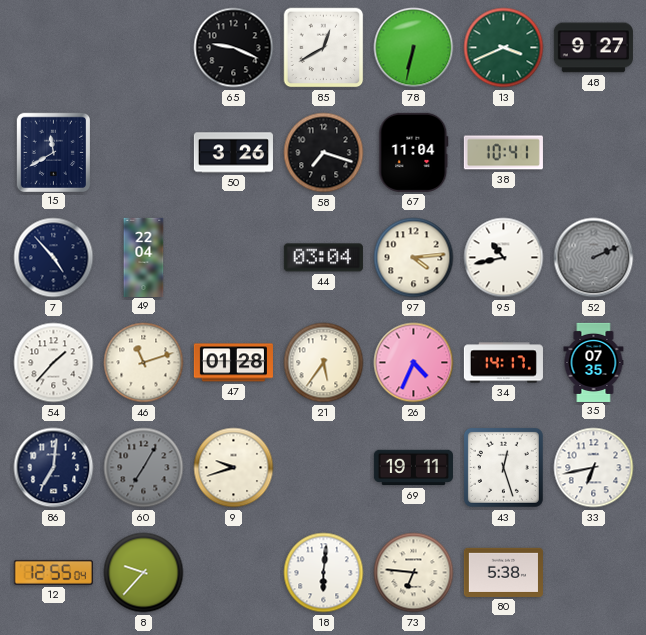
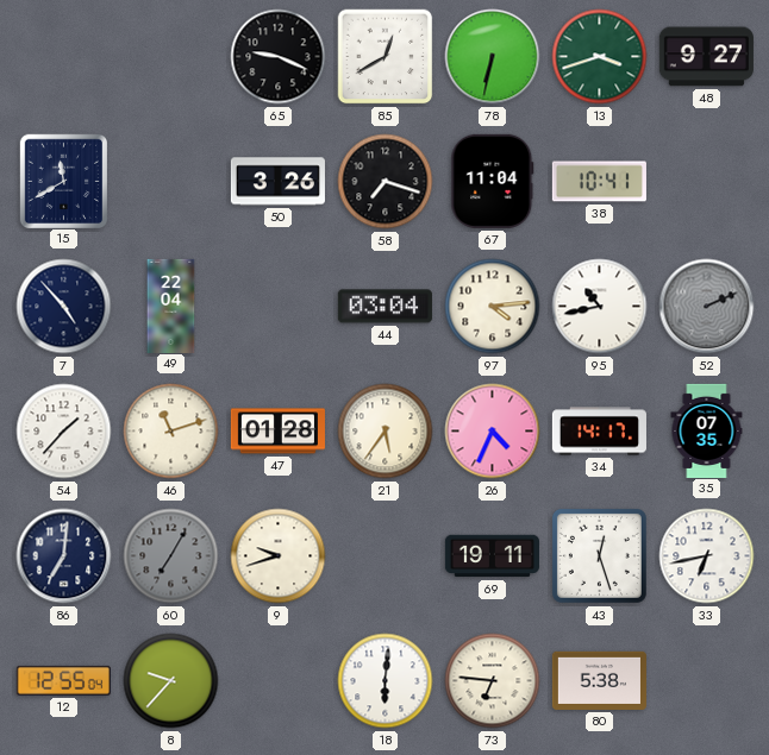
13: 3:41 -> 3:42
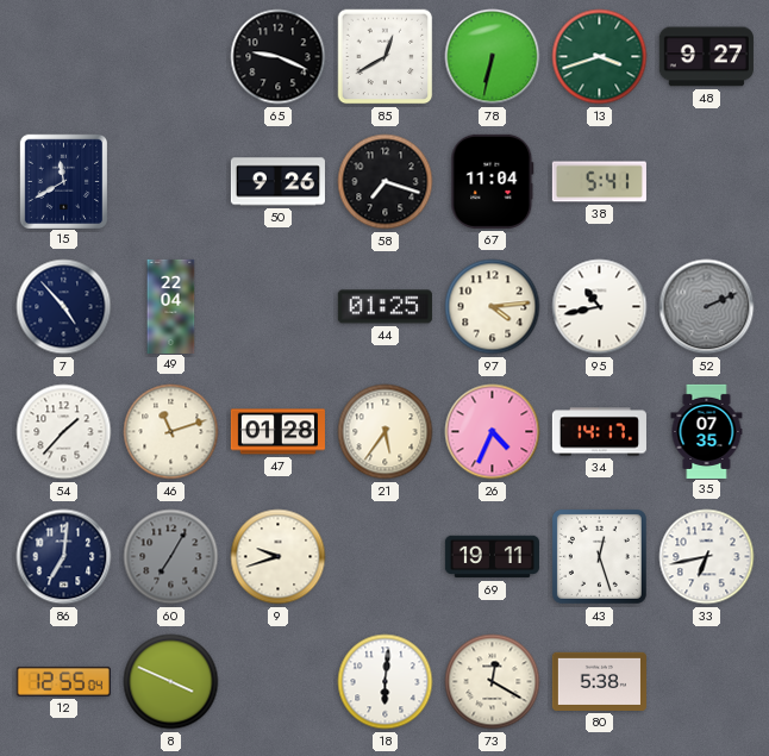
50: 3:26 -> 9:26
38: 10:41 -> 5:41
44: 03:04 -> 01:25
8: 9:37 -> 3:49
73: 6:46 -> 12:20
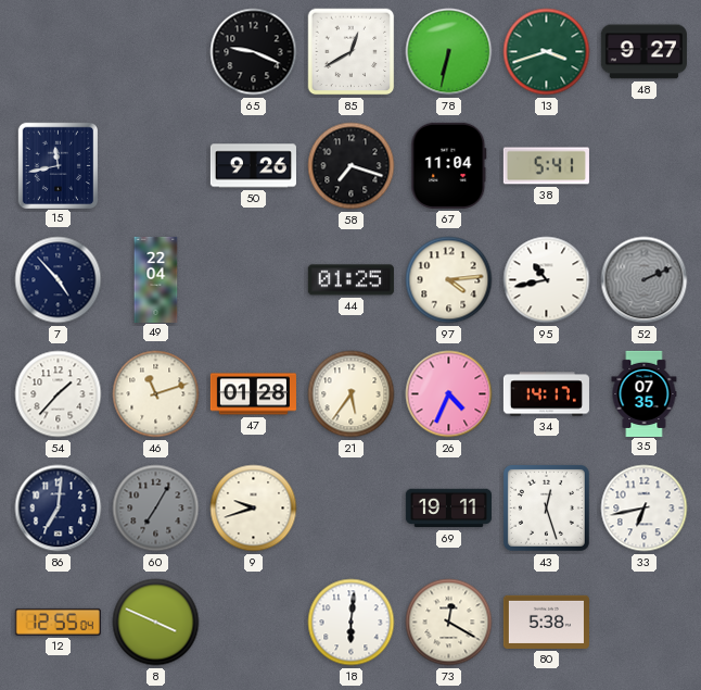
15: 11:40 -> 11:43
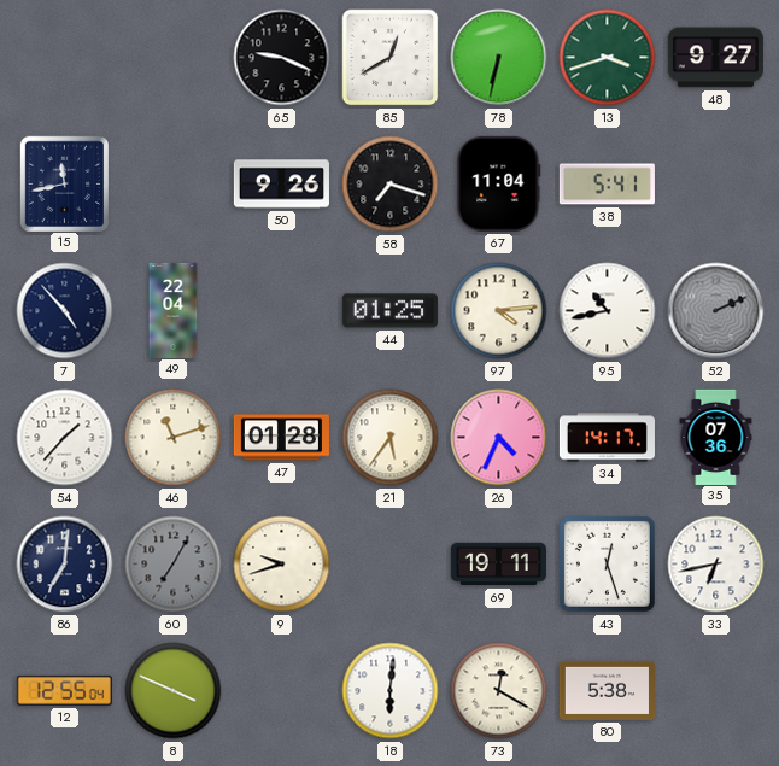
35: 07:35 -> 07:36
